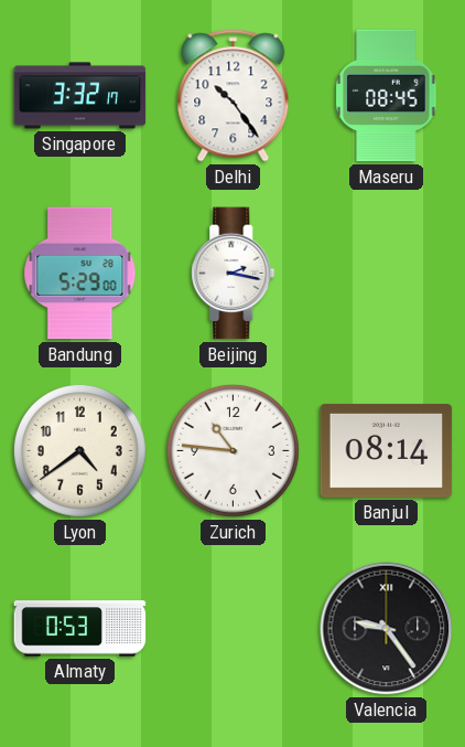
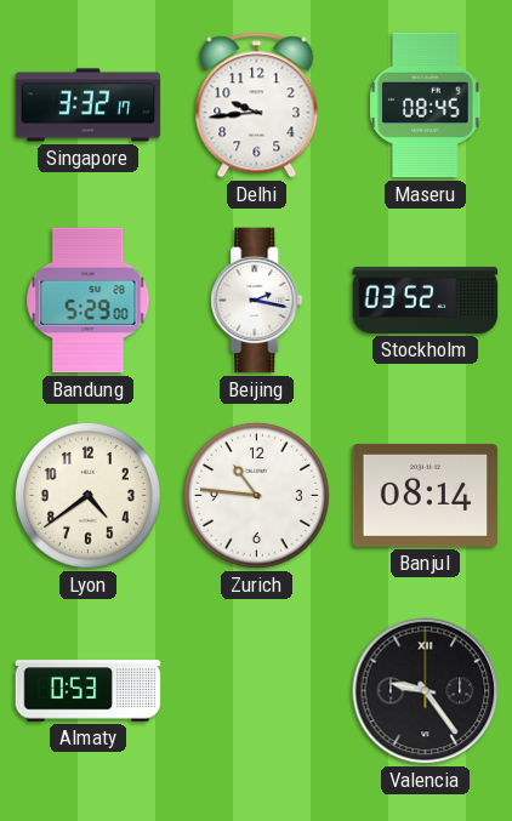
Delhi: 10:24 -> 9:44
Stockholm: none -> 03:52
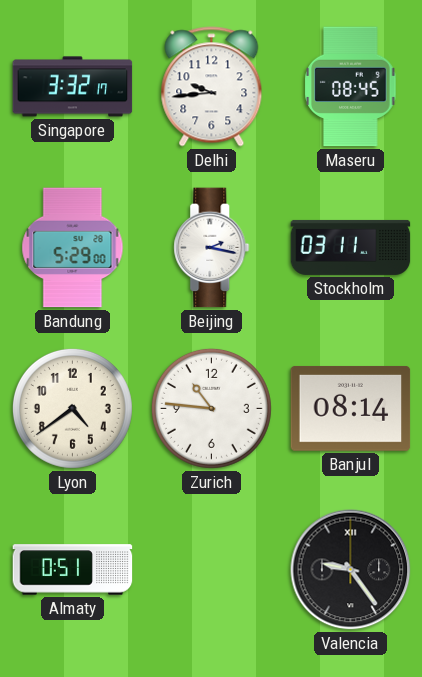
Stockholm: 03:52 -> 03:11
Almaty: 0:53 -> 0:51
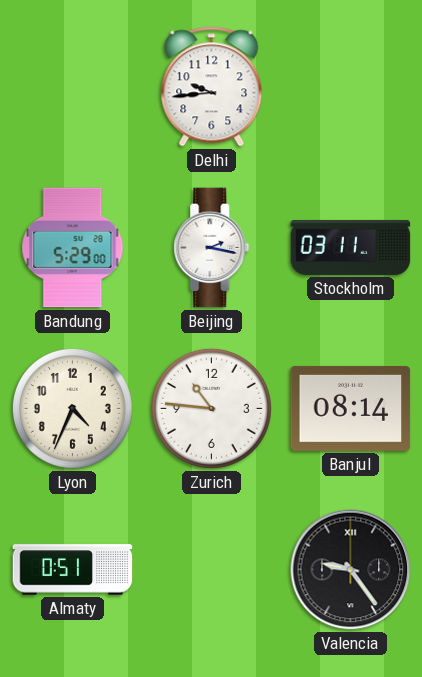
Singapore: 3:32 -> none
Maseru: 08:45 -> none
Lyon: 4:39 -> 4:34
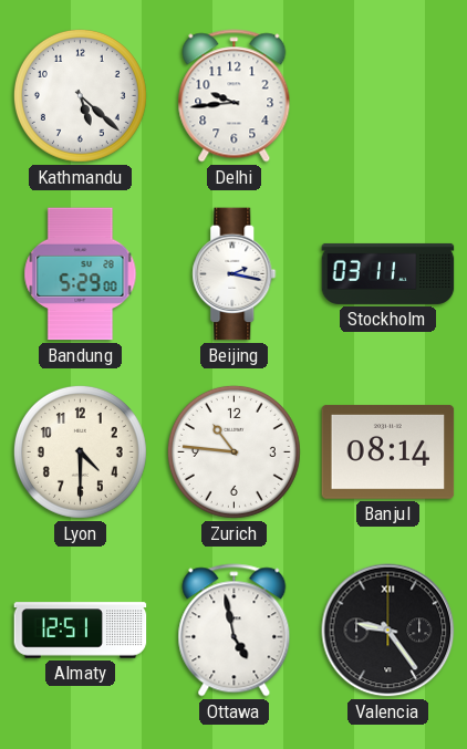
Kathmandu: none -> 5:22
Lyon: 4:34 -> 4:30
Almaty: 0:51 -> 12:51
Ottawa: none -> 4:58
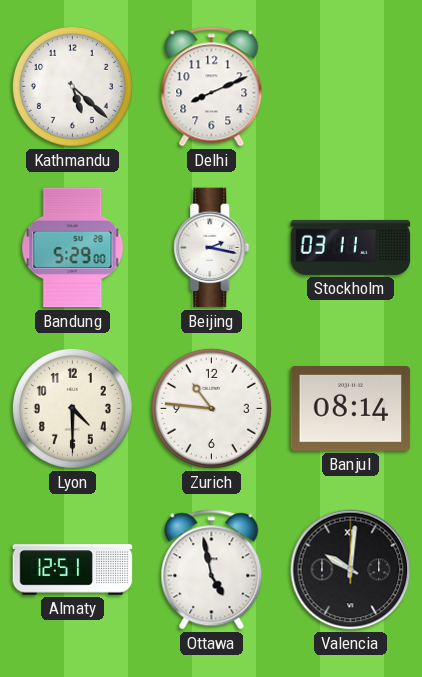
Delhi: 9:44 -> 8:11
Valencia: 9:24 -> 10:01
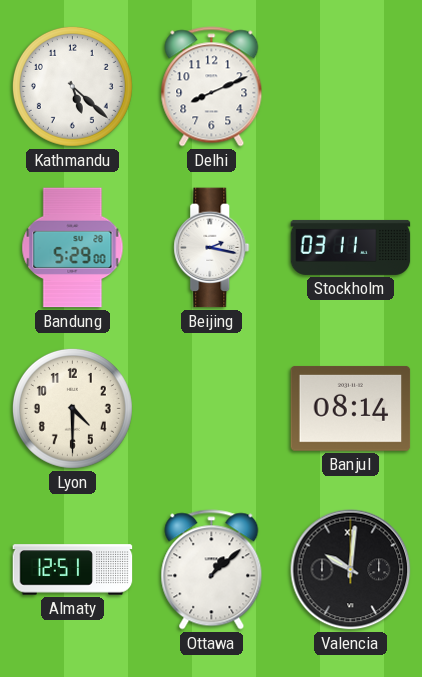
Zurich: 10:46 -> none
Ottawa: 4:58 -> 1:08
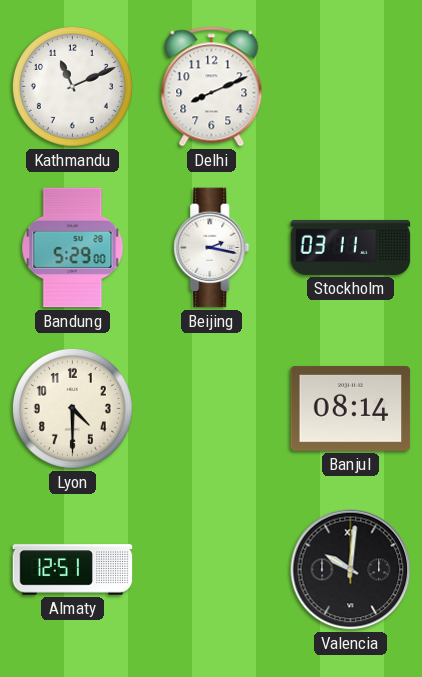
Kathmandu: 5:22 -> 11:11
Ottawa: 1:08 -> none
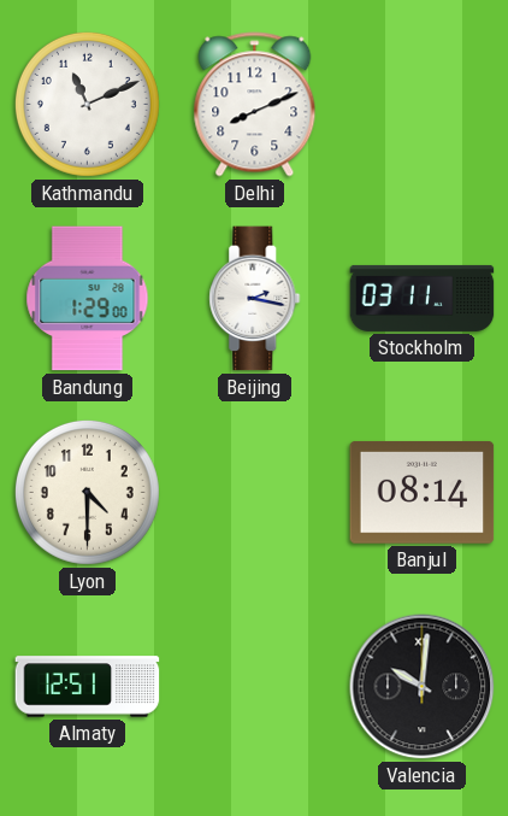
Bandung: 5:29 -> 1:29
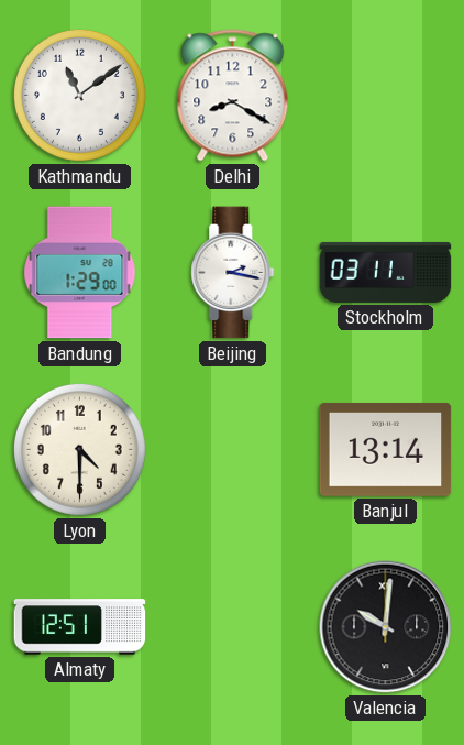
Kathmandu: 11:11 -> 11:09
Delhi: 8:11 -> 8:20
Banjul: 08:14 -> 13:14
